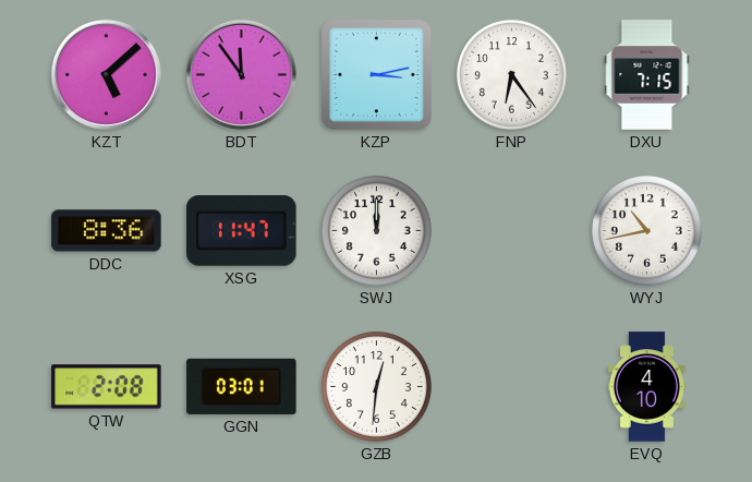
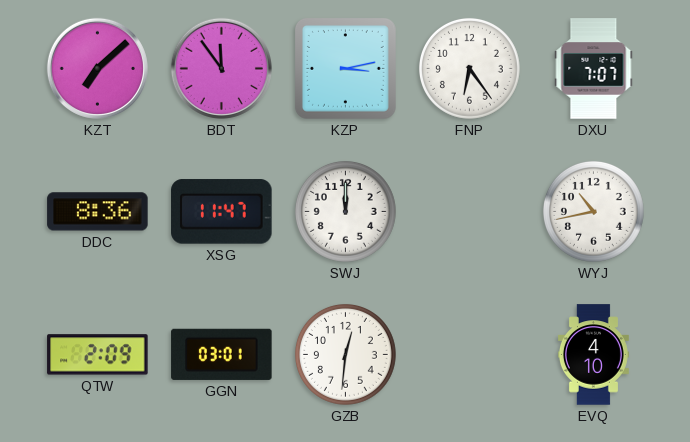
KZT: 5:08 -> 7:08
DXU: 7:15 -> 7:07
QTW: 2:08 -> 2:09
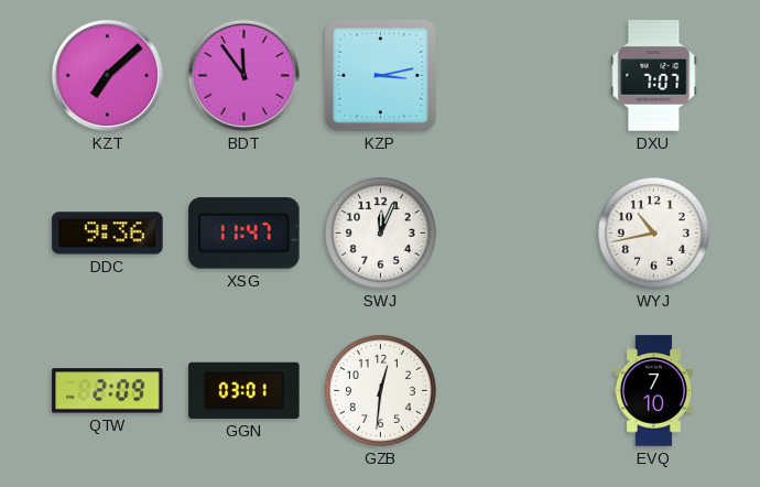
FNP: 6:24 -> none
DDC: 8:36 -> 9:36
SWJ: 12:00 -> 12:04
EVQ: 4:10 -> 7:10
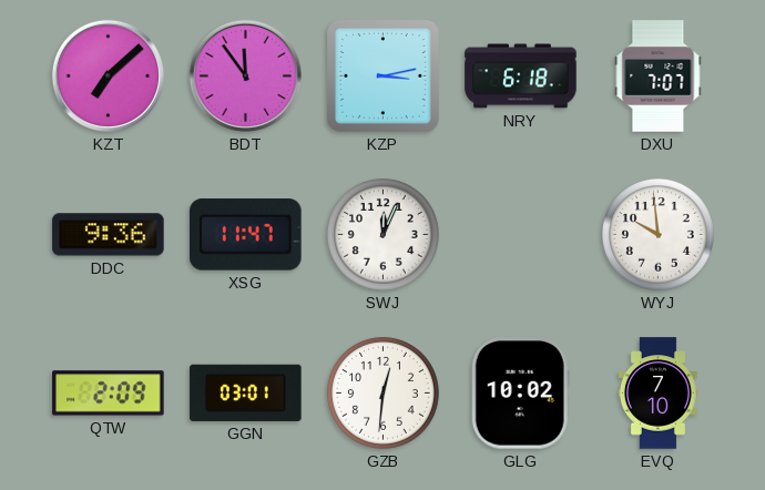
NRY: none -> 6:18
WYJ: 10:43 -> 9:59
GLG: none -> 10:02
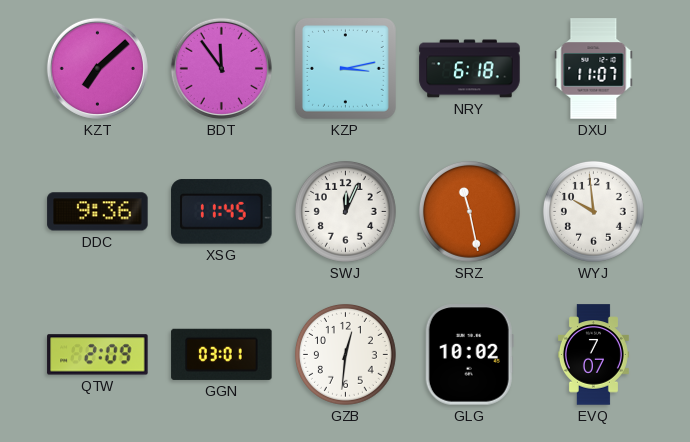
DXU: 7:07 -> 11:07
XSG: 11:47 -> 11:45
SRZ: none -> 11:28
EVQ: 7:10 -> 7:07
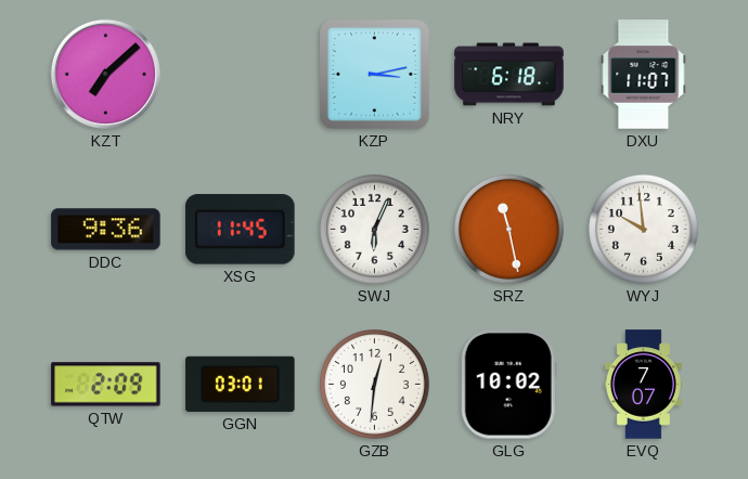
BDT: 11:54 -> none
SWJ: 12:04 -> 6:04
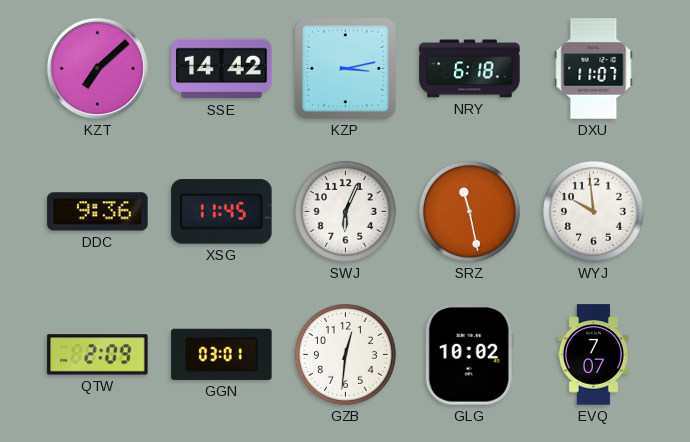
SSE: none -> 14:42
